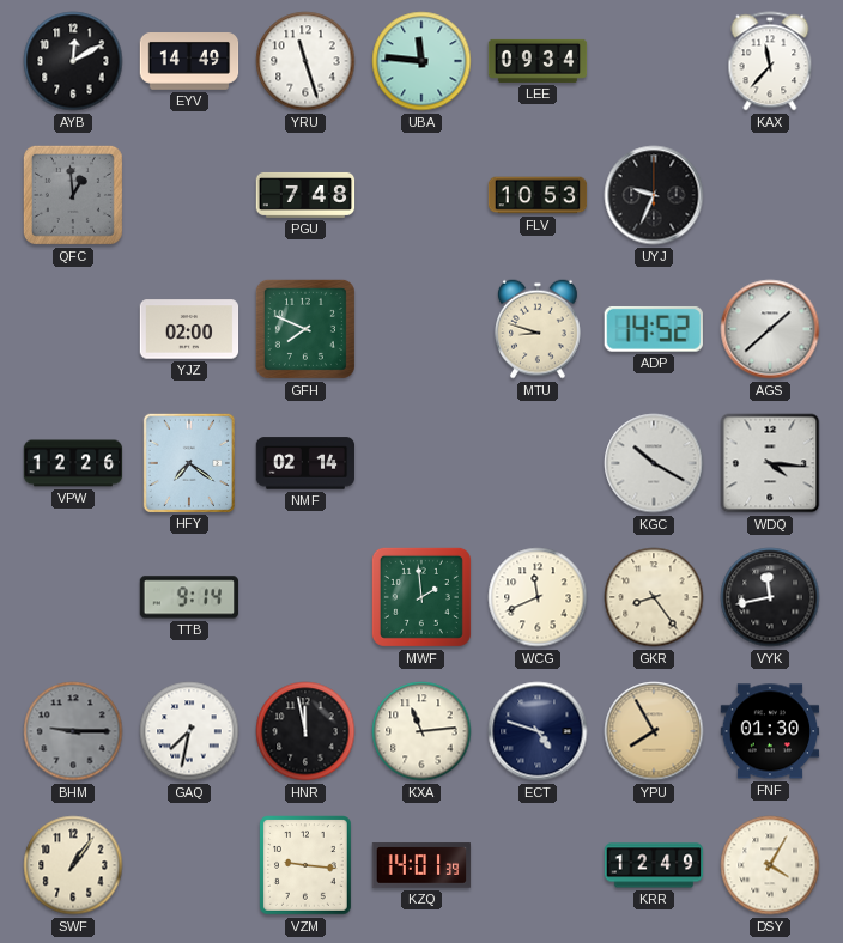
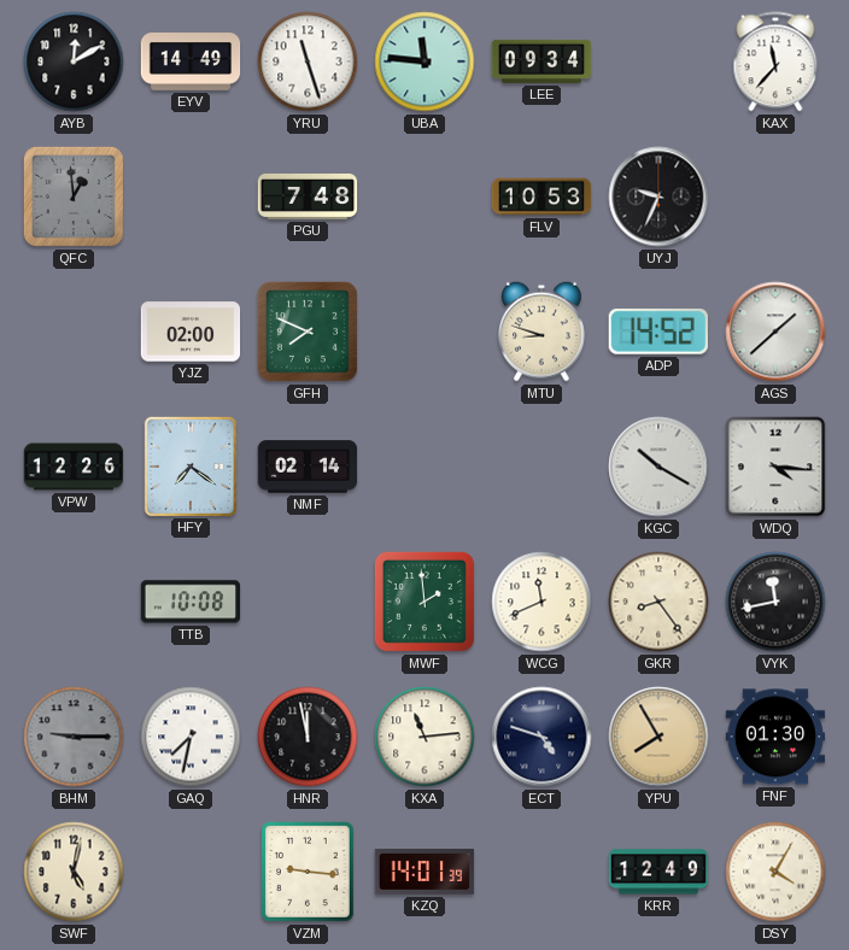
TTB: 9:14 -> 10:08
SWF: 1:06 -> 5:02
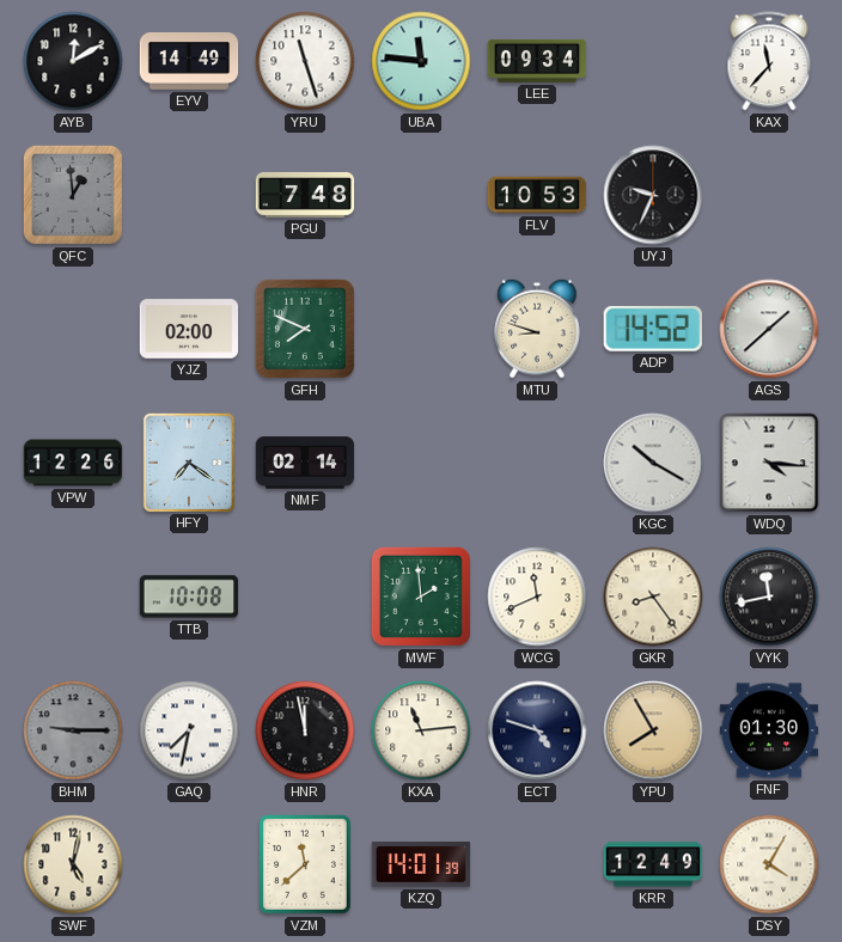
VZM: 9:16 -> 11:38
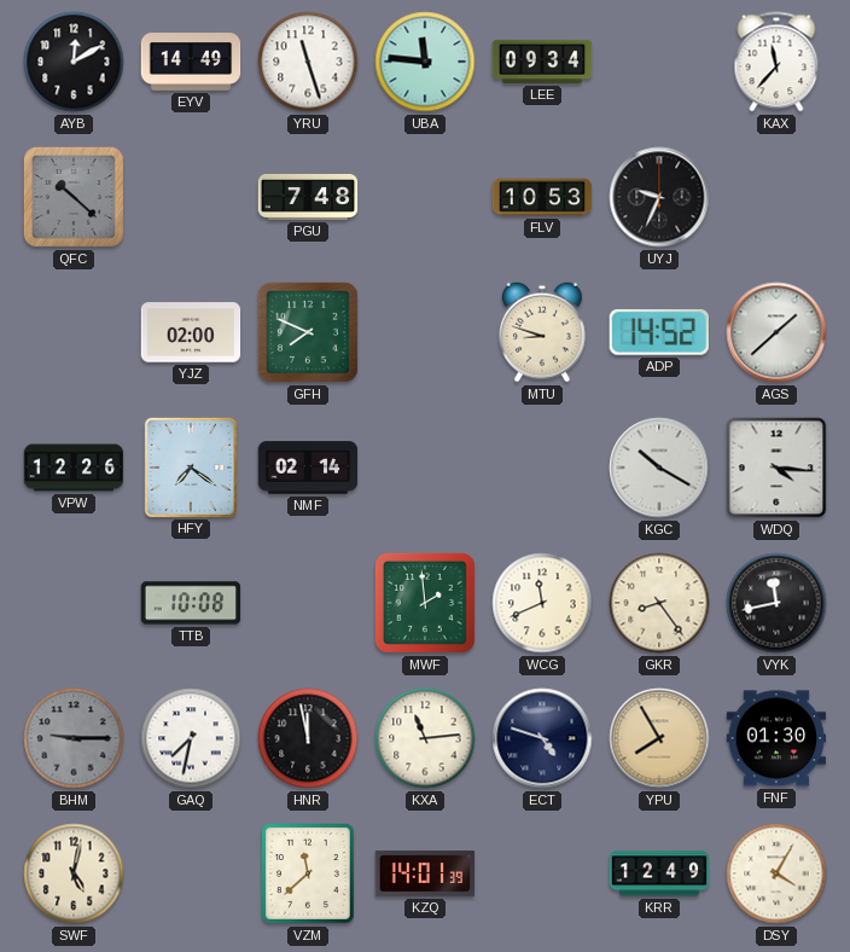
QFC: 12:59 -> 10:22
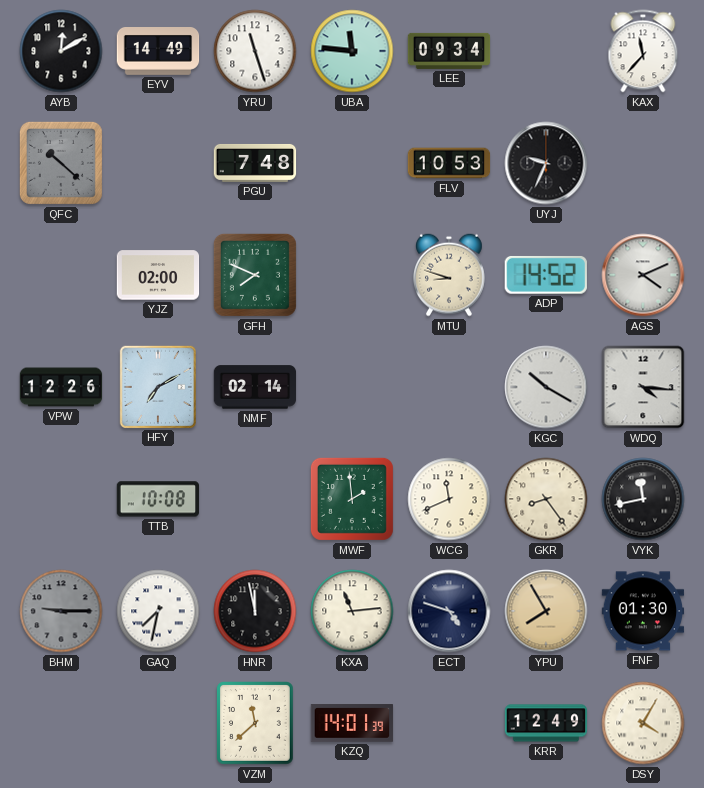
AGS: 1:38 -> 4:11
HFY: 7:21 -> 7:10
SWF: 5:02 -> none
